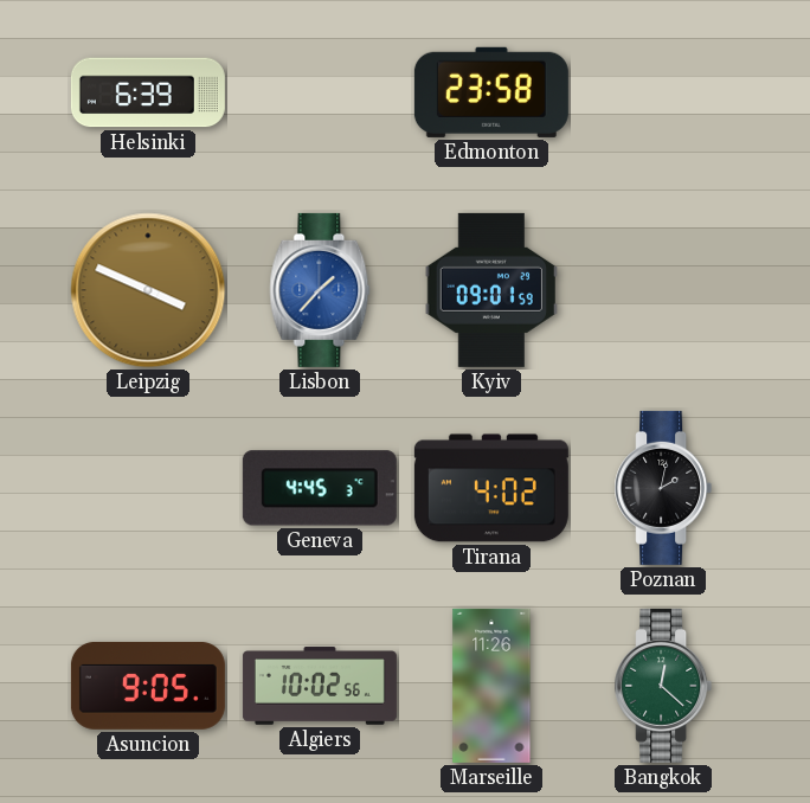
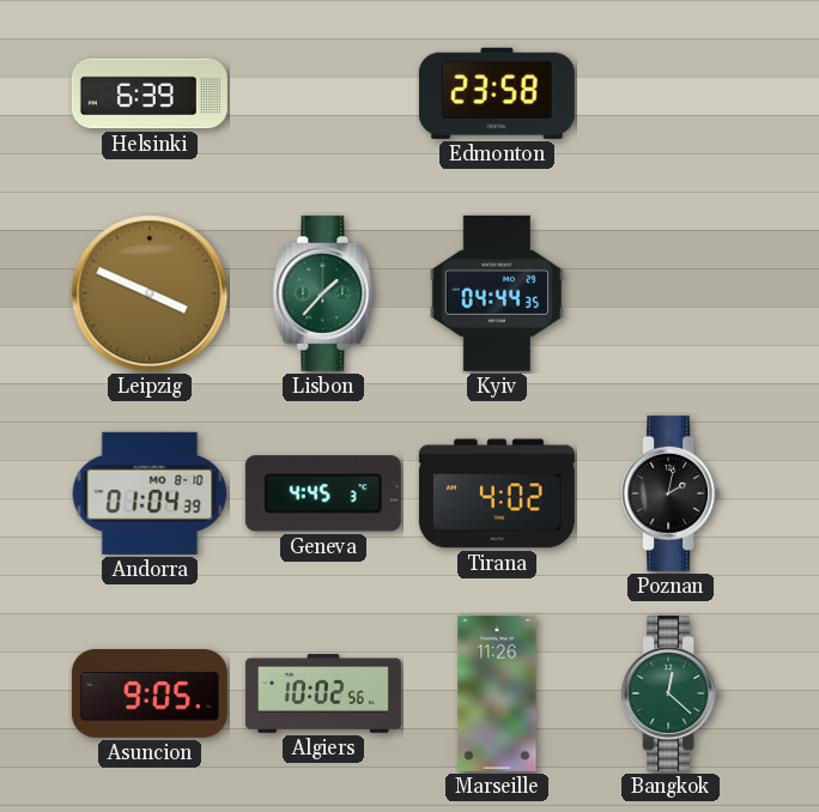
Lisbon dial: blue -> green
Kyiv: 09:01 -> 04:44
Andorra: none -> 01:04
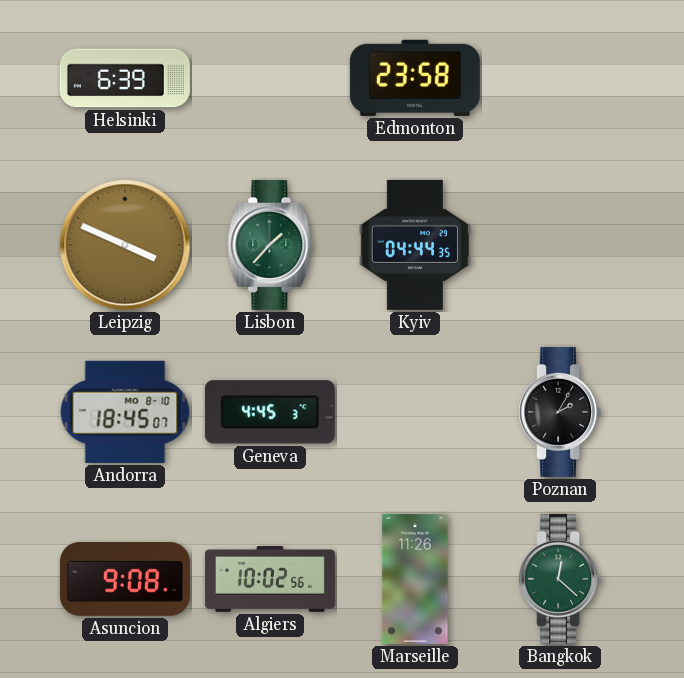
Andorra: 01:04 -> 18:45
Tirana: 4:02 -> none
Poznan: 2:02 -> 2:05
Asuncion: 9:05 -> 9:08
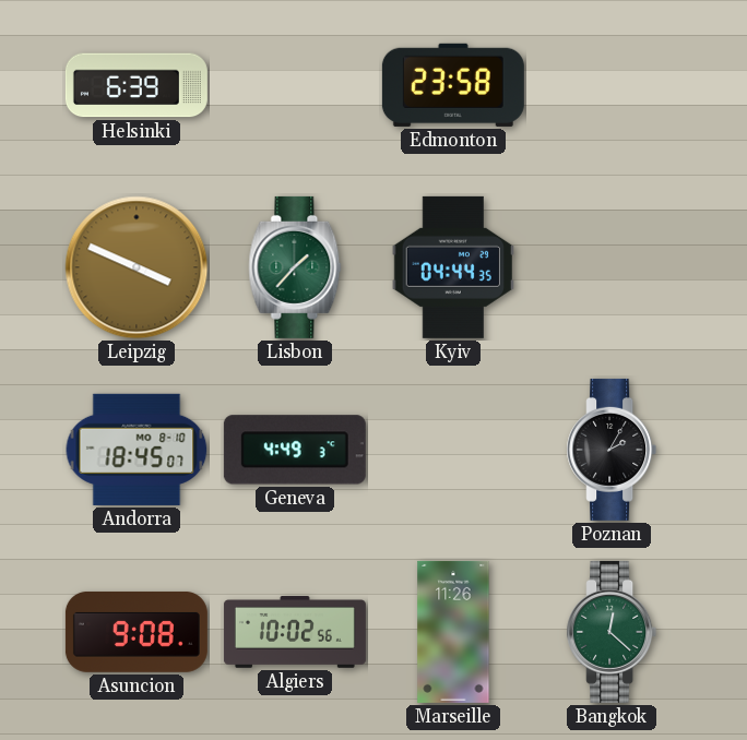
Geneva: 4:45 -> 4:49
